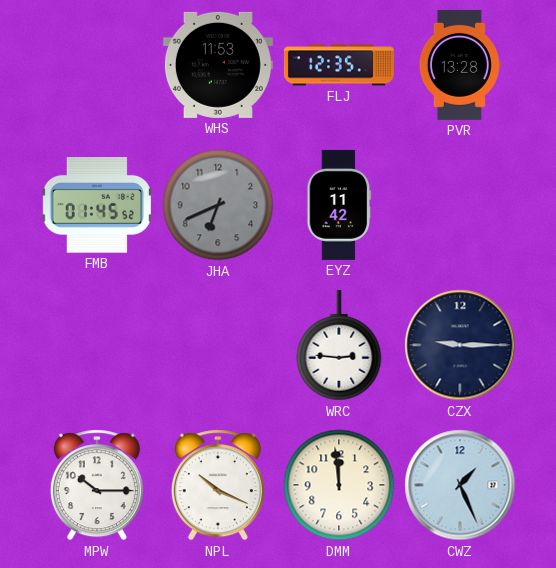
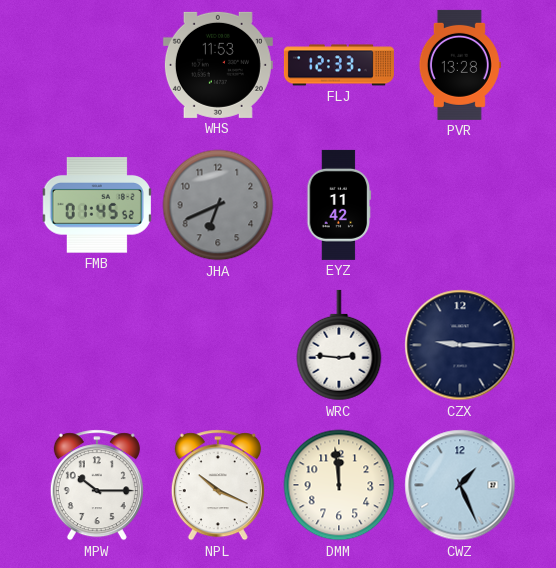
FLJ: 12:35 -> 12:33
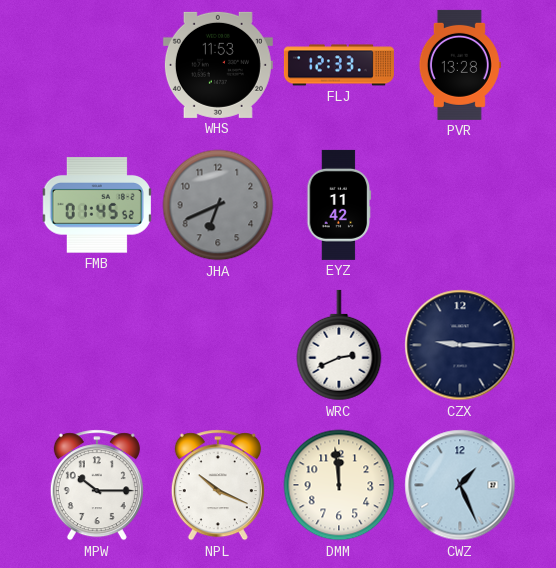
WRC: 2:46 -> 2:41
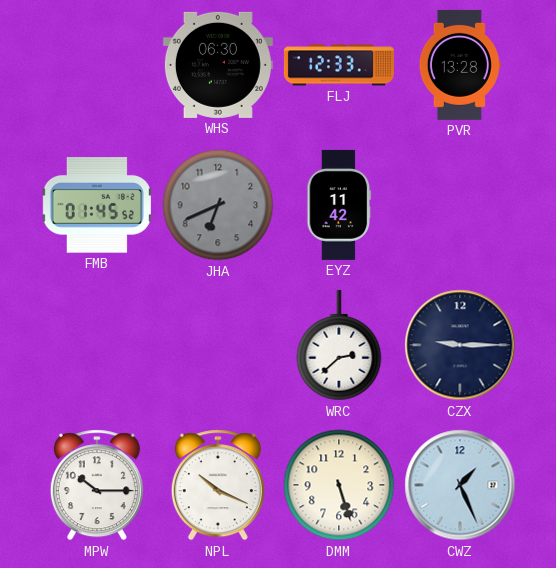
WHS: 11:53 -> 06:30
WRC: 2:41 -> 2:38
DMM: 11:59 -> 5:27
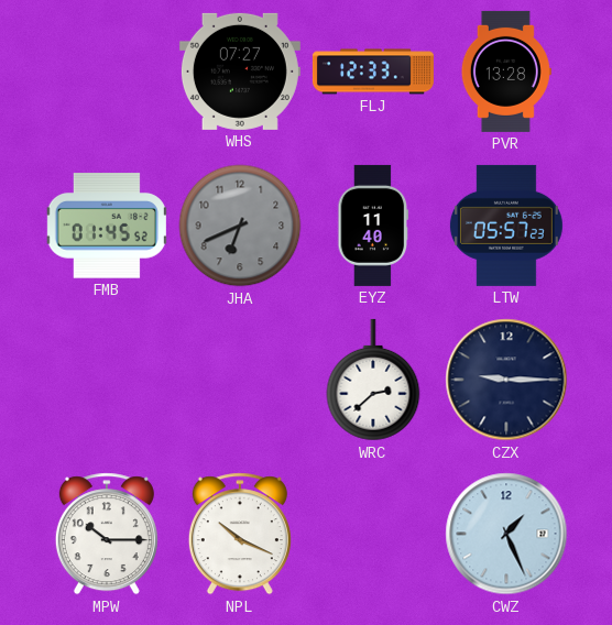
WHS: 06:30 -> 07:27
EYZ: 11:42 -> 11:40
LTW: none -> 05:57
DMM: 5:27 -> none
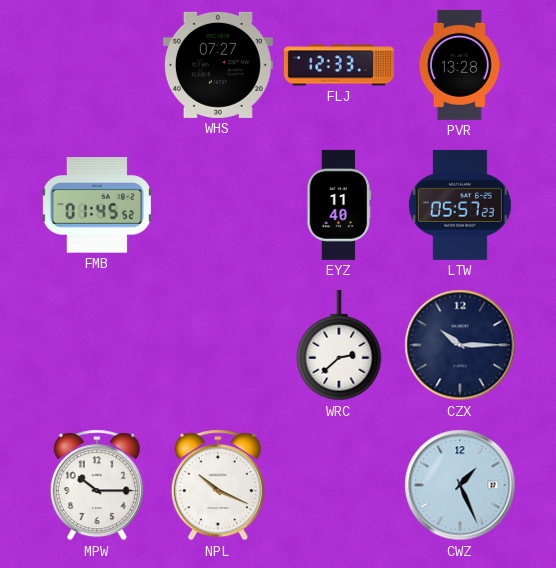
JHA: 6:41 -> none
CZX: 9:15 -> 10:15
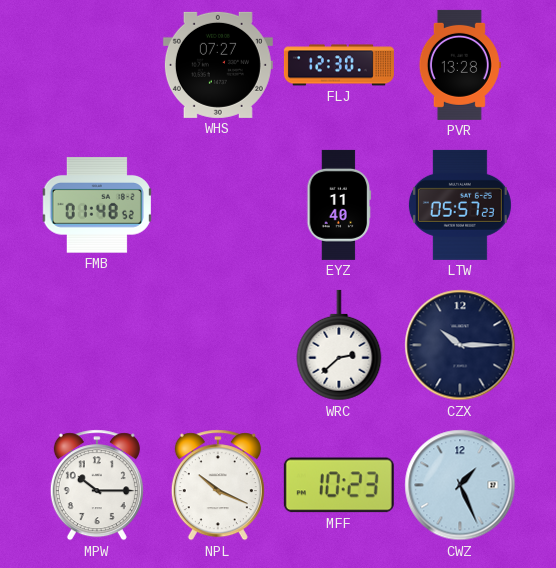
FLJ: 12:33 -> 12:30
FMB: 01:45 -> 01:48
MFF: none -> 10:23
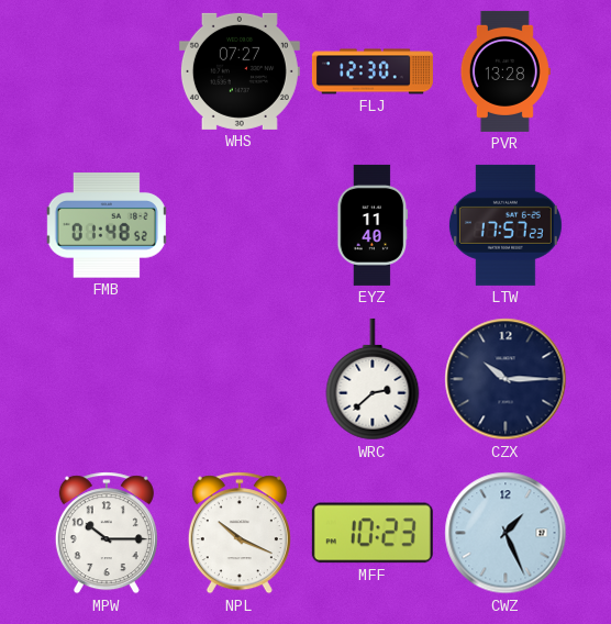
LTW: 05:57 -> 17:57
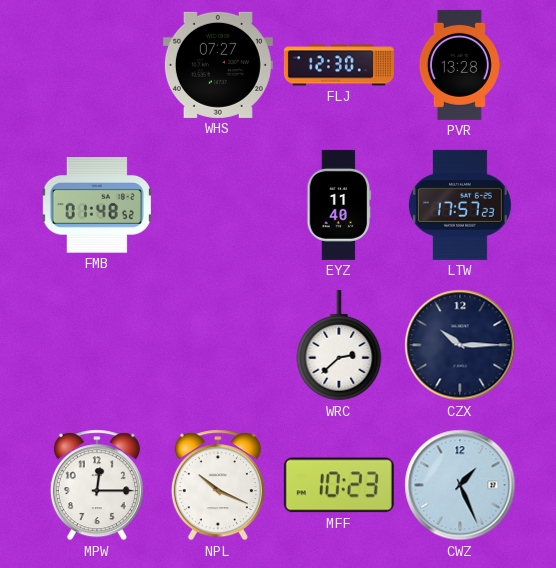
MPW: 10:15 -> 12:15
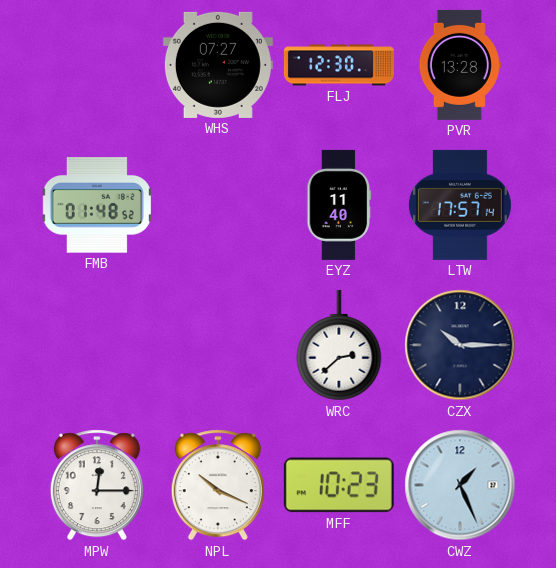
LTW: 17:57:23 -> 17:57:14
